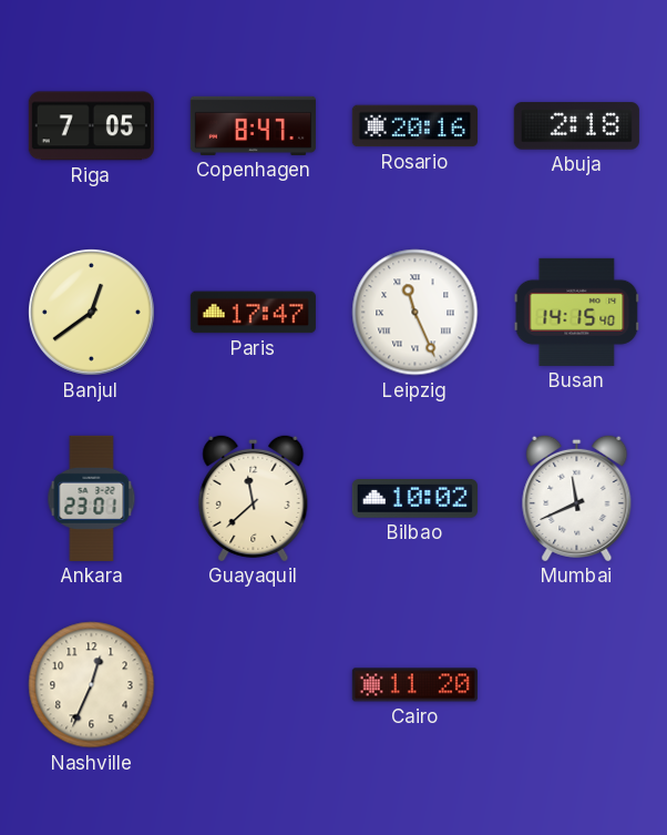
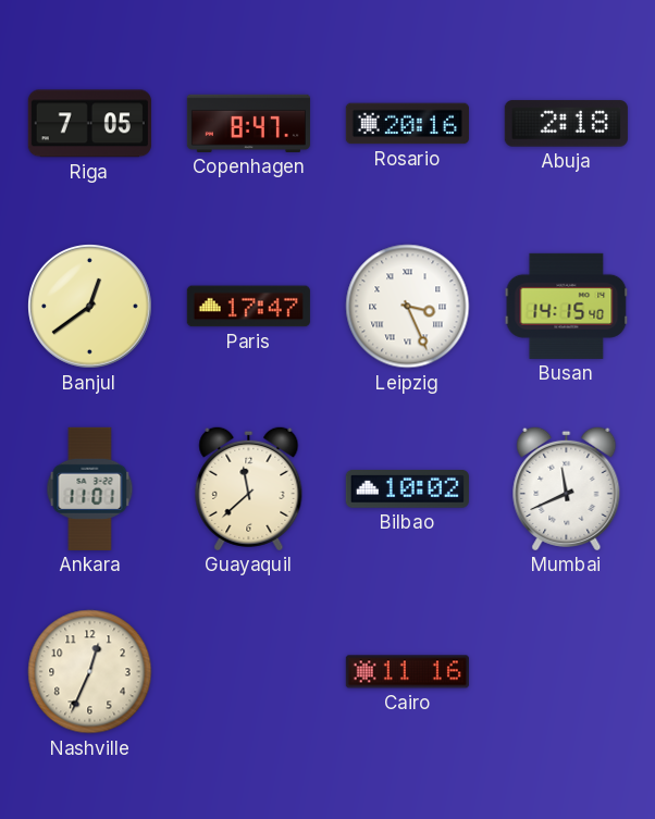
Leipzig: 11:26 -> 3:26
Ankara: 23:01 -> 11:01
Cairo: 11:20 -> 11:16
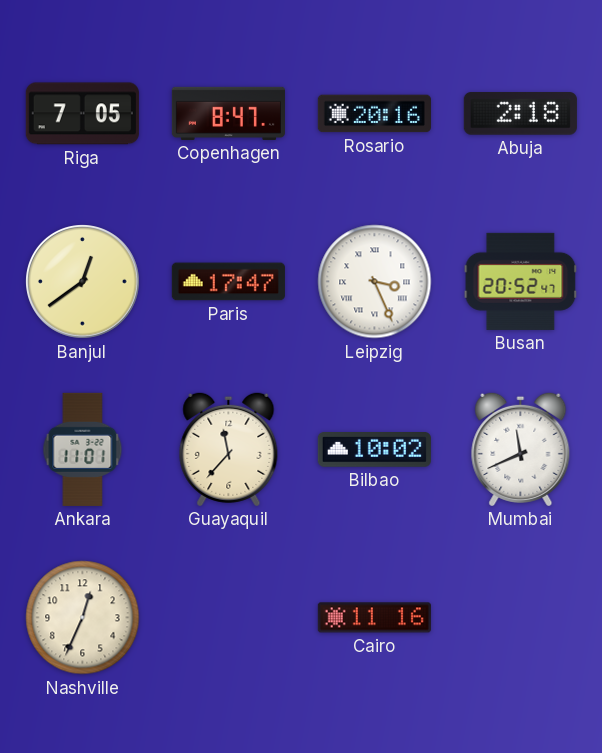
Busan: 14:15 -> 20:52
Guayaquil: 11:38 -> 11:37
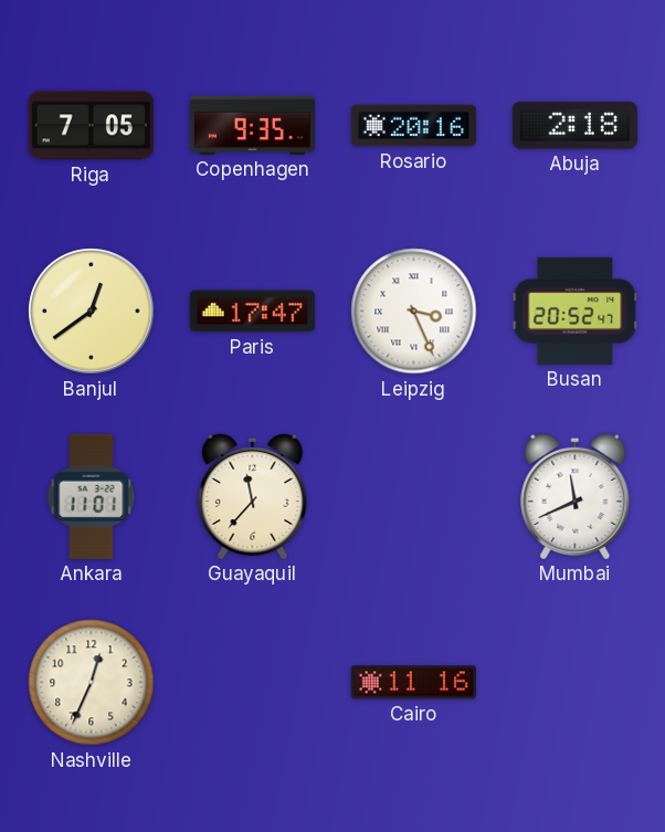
Copenhagen: 8:47 -> 9:35
Bilbao: 10:02 -> none
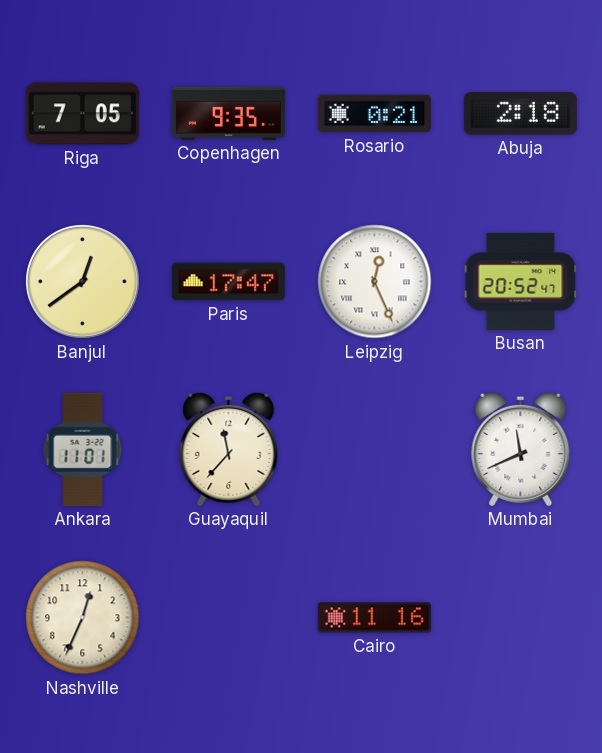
Rosario: 20:16 -> 0:21
Leipzig: 3:26 -> 12:26
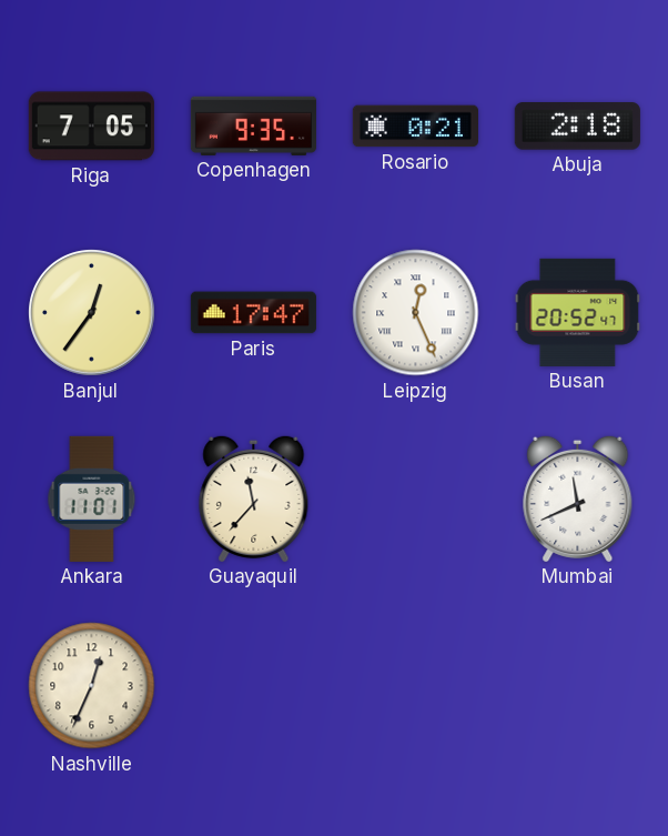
Banjul: 12:39 -> 12:36
Cairo: 11:16 -> none
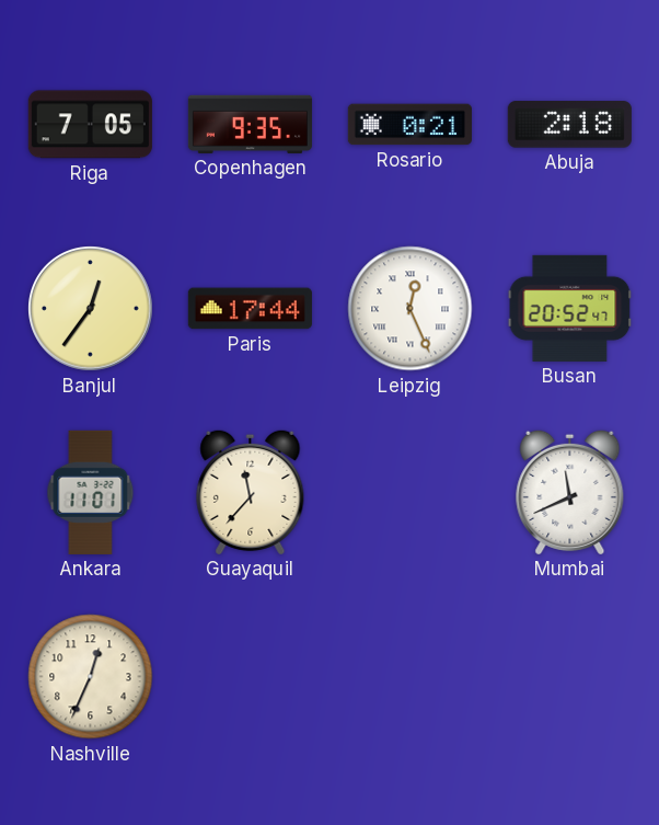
Paris: 17:47 -> 17:44
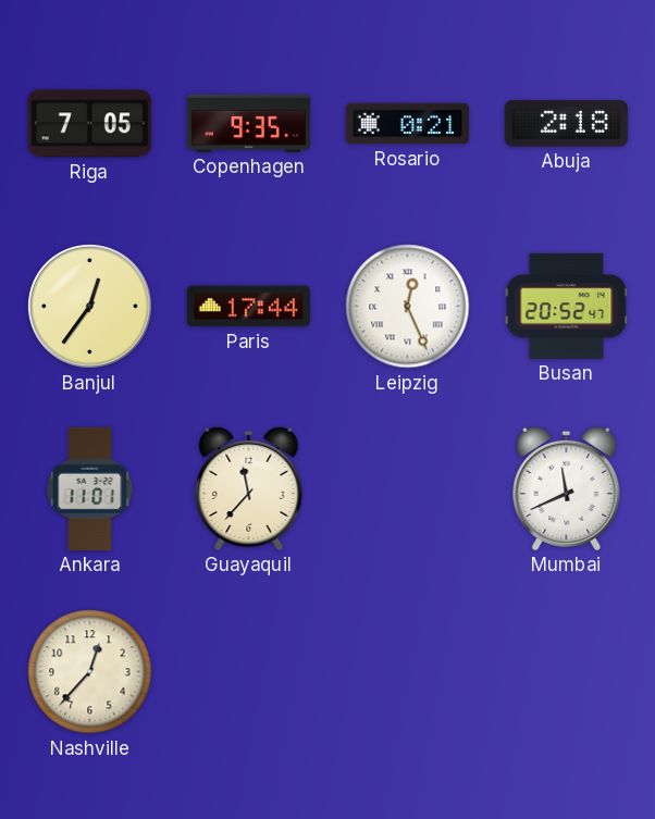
Nashville: 12:34 -> 12:37
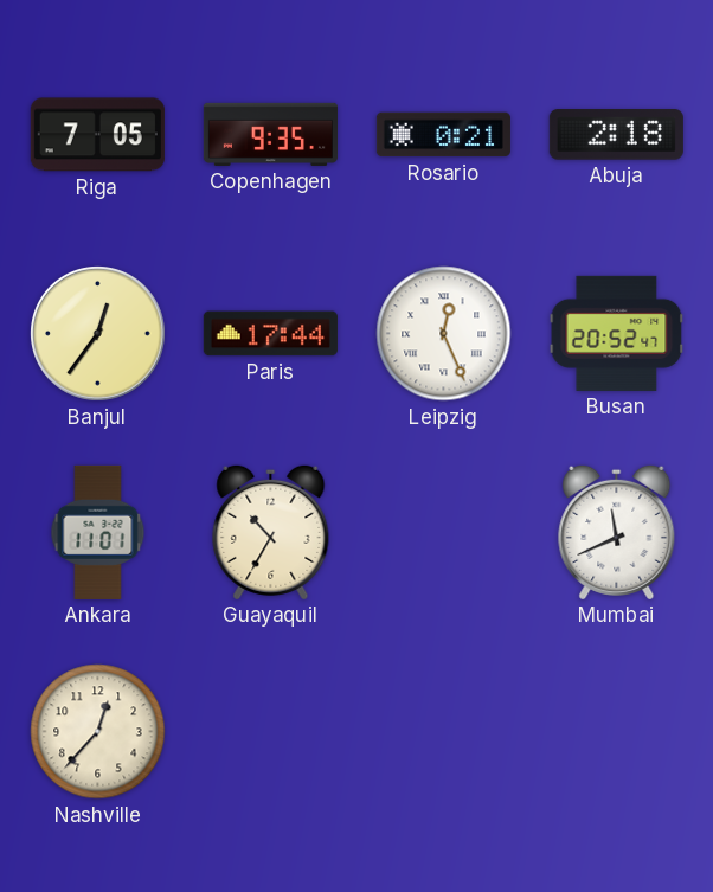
Guayaquil: 11:37 -> 10:35
